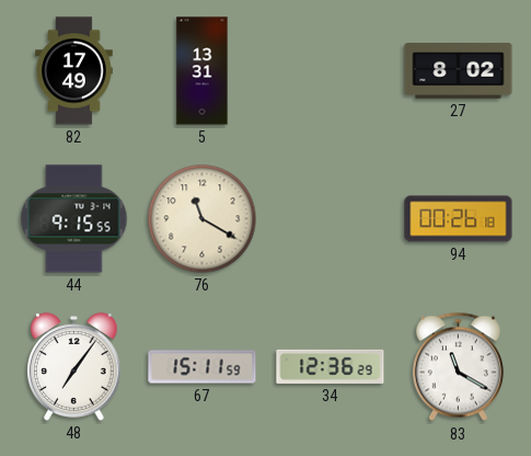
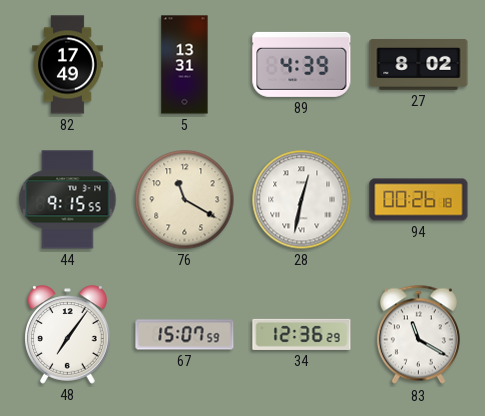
89: none -> 4:39
28: none -> 12:32
67: 15:11 -> 15:07
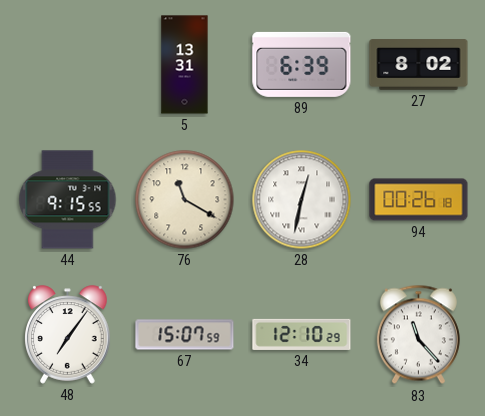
82: 17:49 -> none
89: 4:39 -> 6:39
34: 12:36 -> 12:10
83: 11:20 -> 11:23
